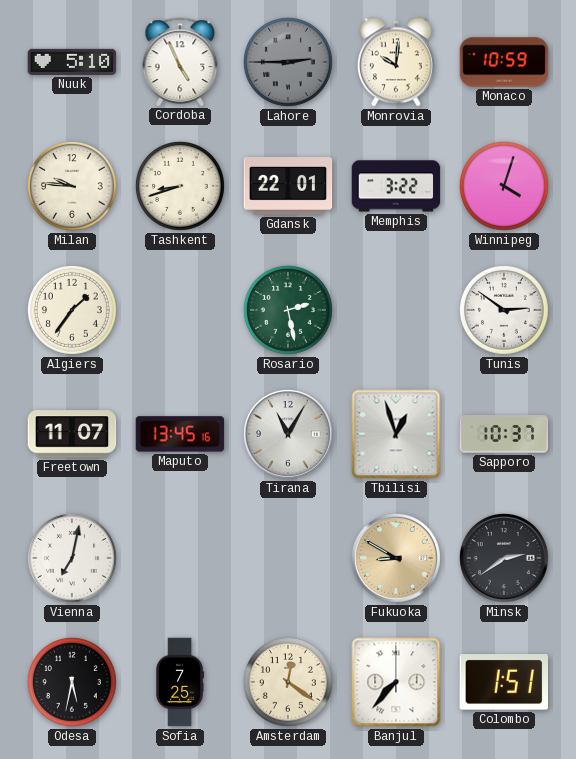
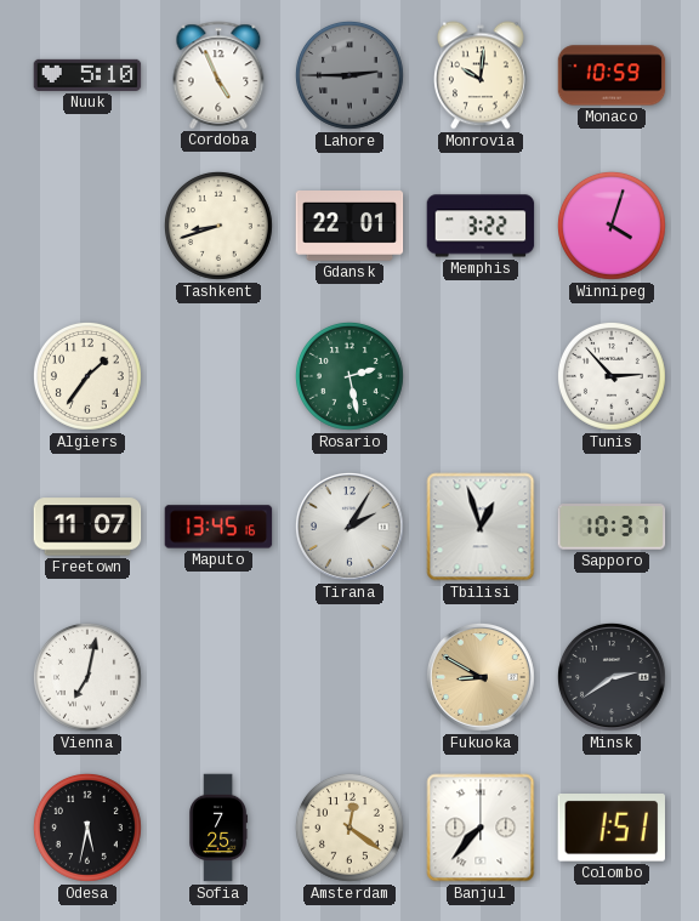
Milan: 9:46 -> none
Tunis: 2:51 -> 2:53
Tirana: 11:05 -> 2:05
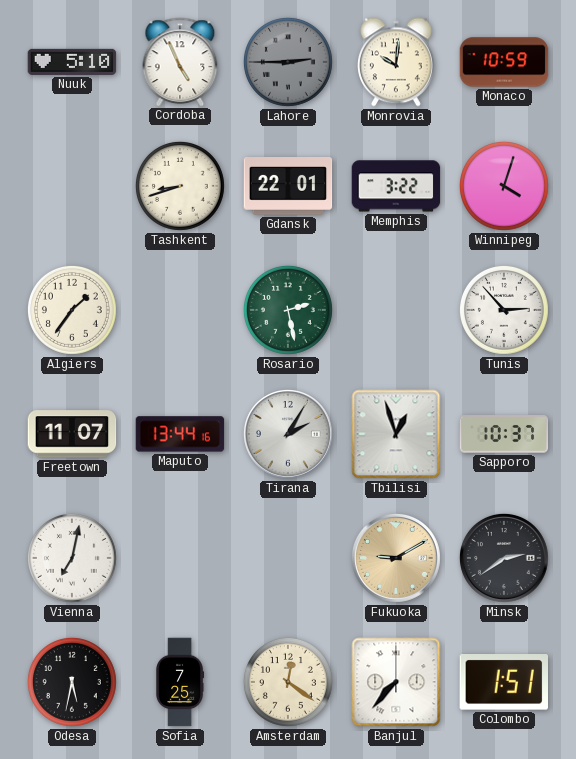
Maputo: 13:45 -> 13:44
Fukuoka: 8:50 -> 9:10
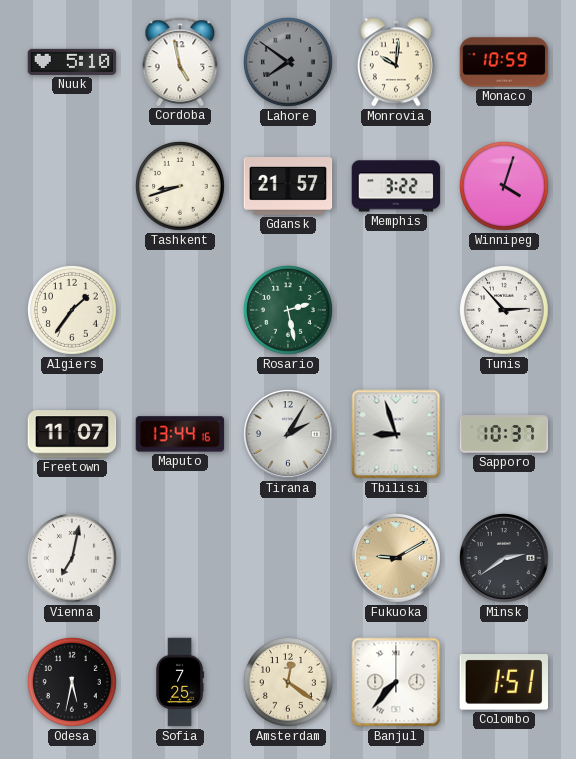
Cordoba: 4:56 -> 4:58
Lahore: 2:45 -> 7:51
Gdansk: 22:01 -> 21:57
Tbilisi: 12:57 -> 8:57
